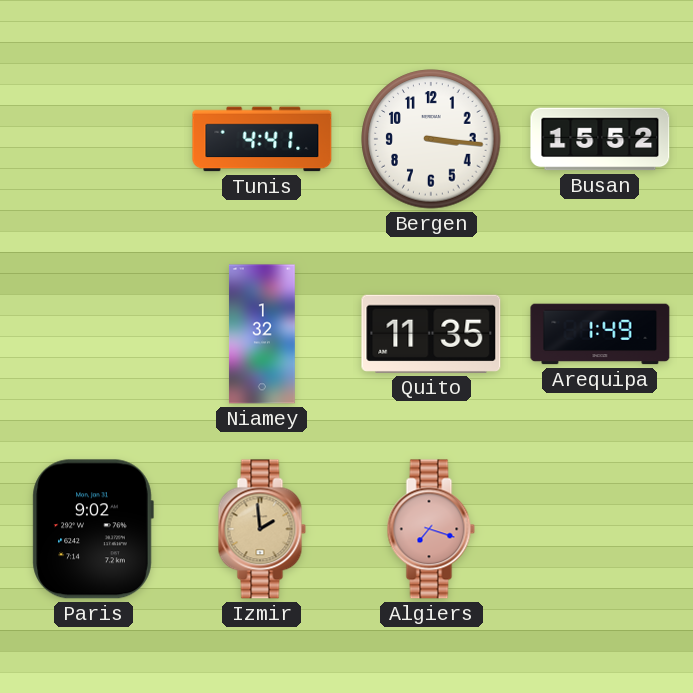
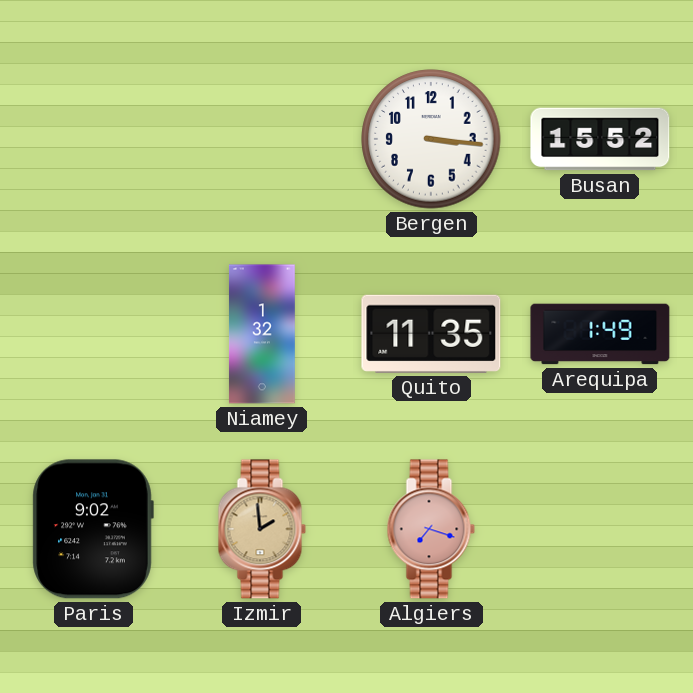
Tunis: 4:41 -> none
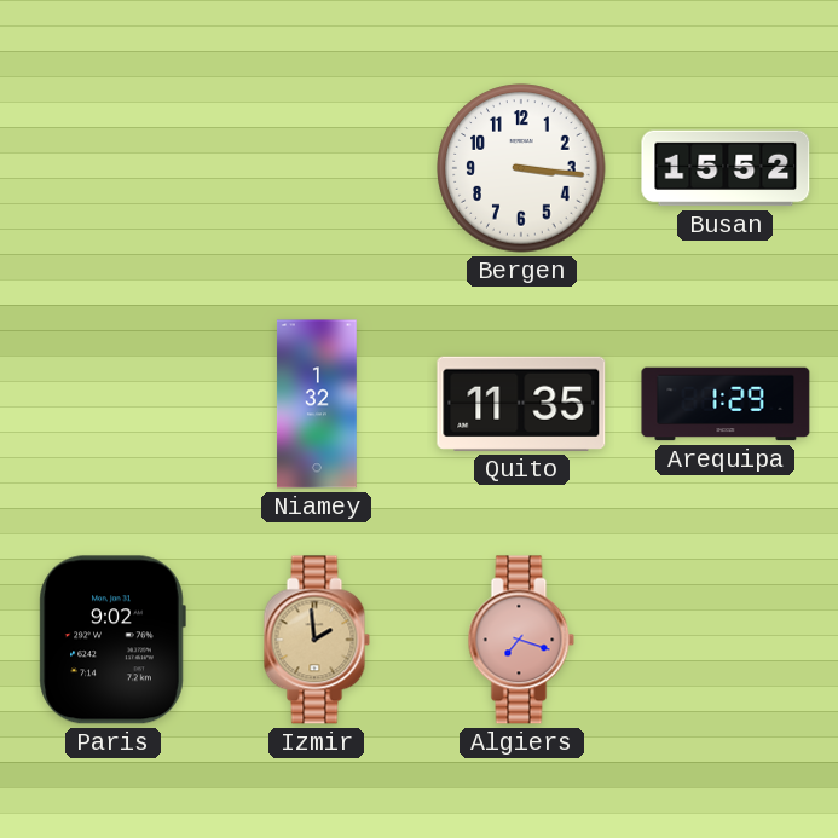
Arequipa: 1:49 -> 1:29
